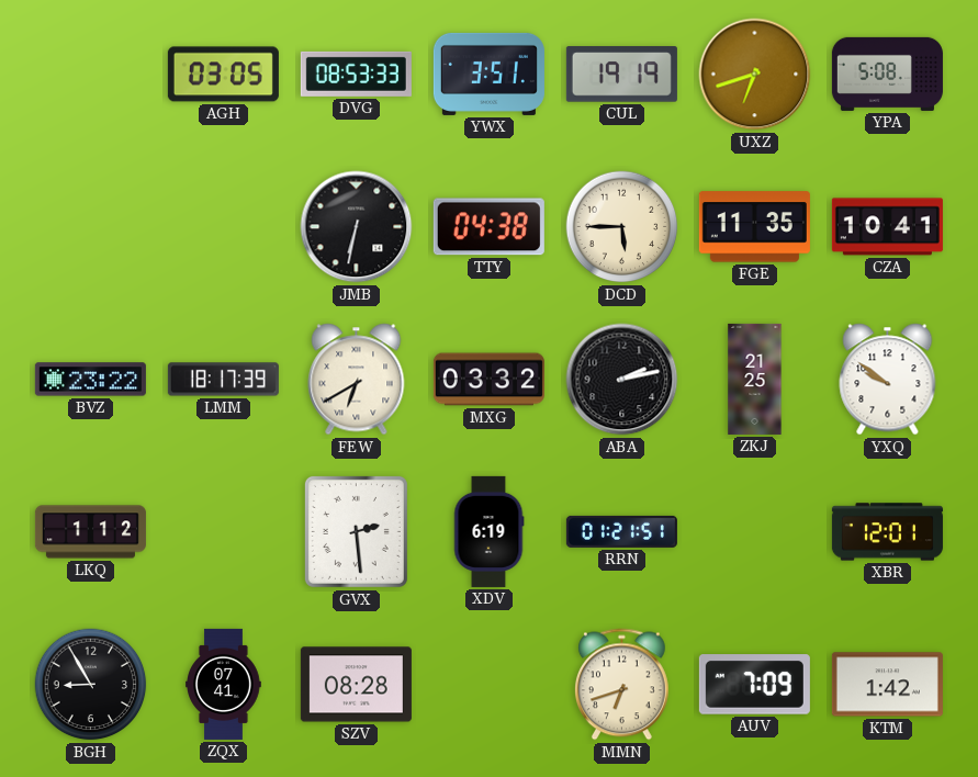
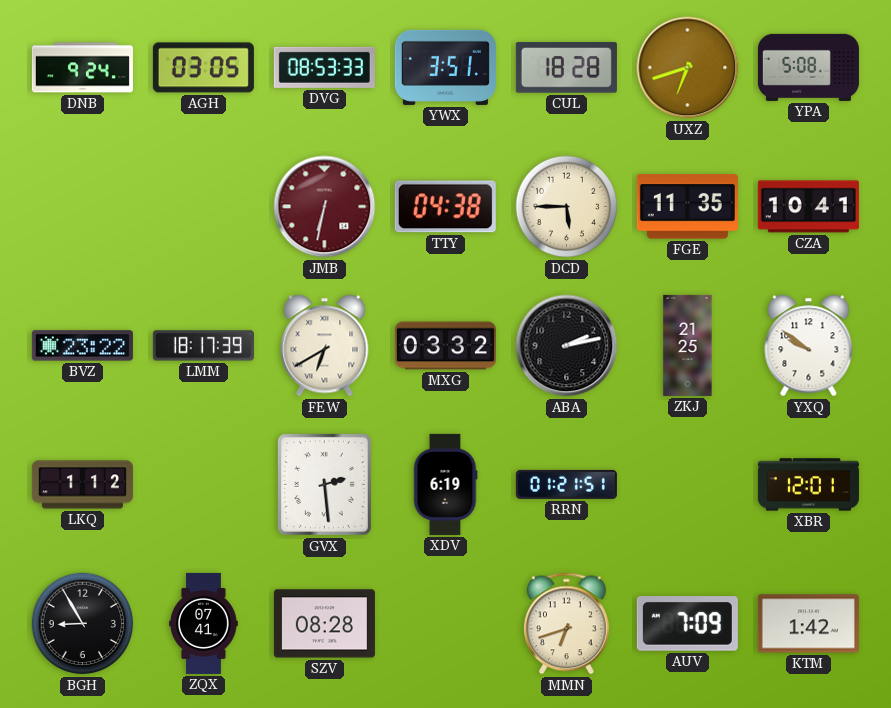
DNB: none -> 9:24
CUL: 19:19 -> 18:28
JMB dial: black -> burgundy
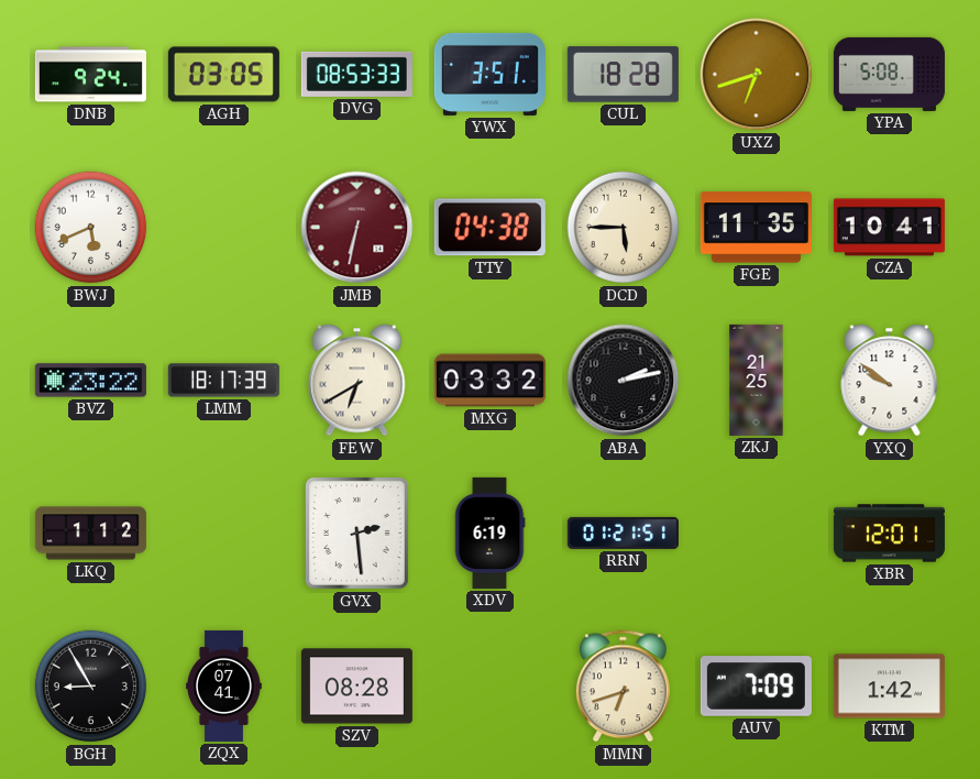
BWJ: none -> 5:41
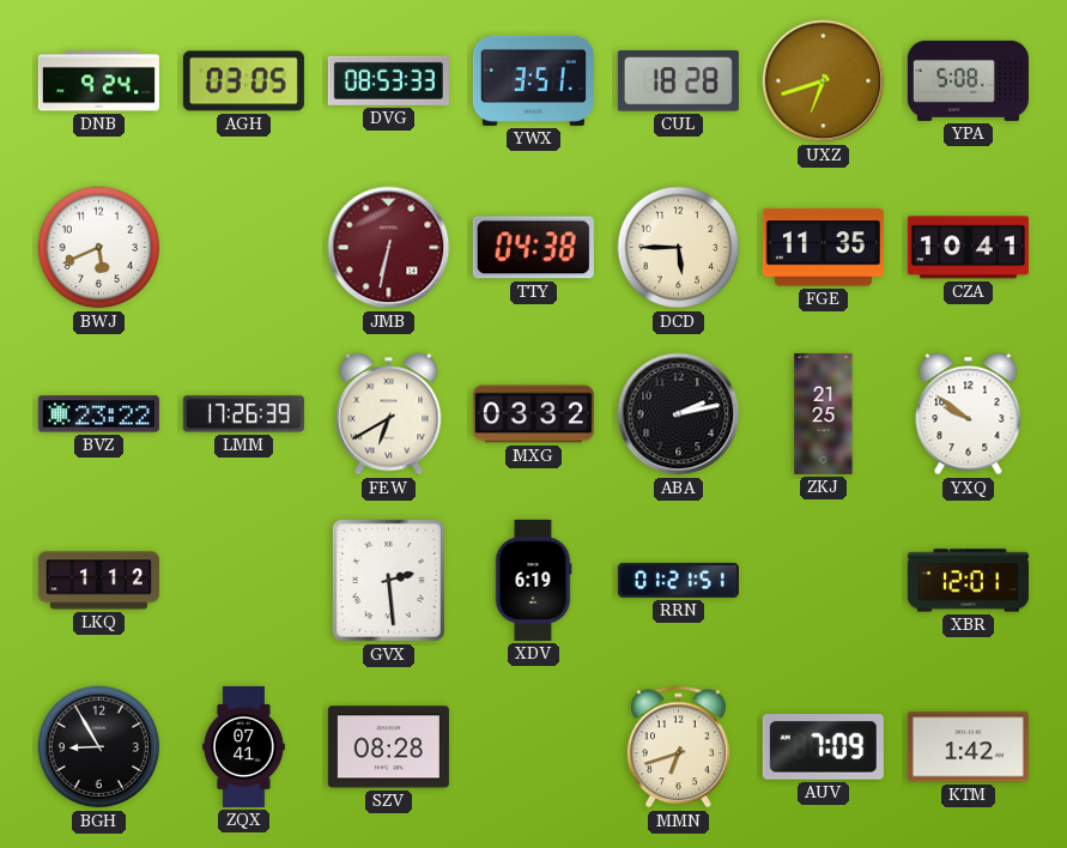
LMM: 18:17 -> 17:26
